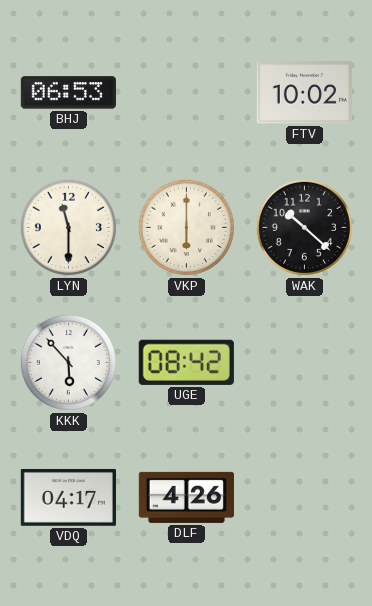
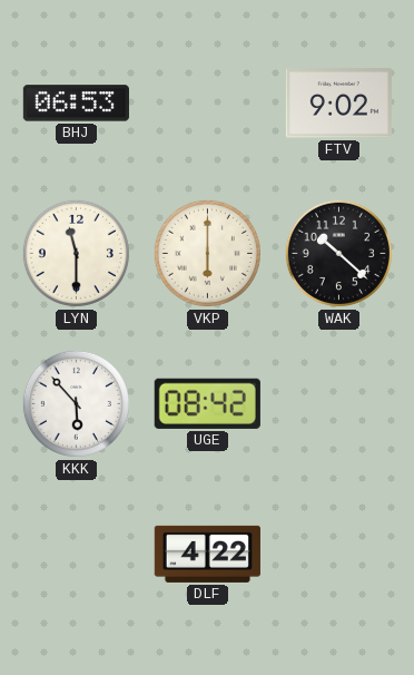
FTV: 10:02 -> 9:02
VDQ: 04:17 -> none
DLF: 4:26 -> 4:22
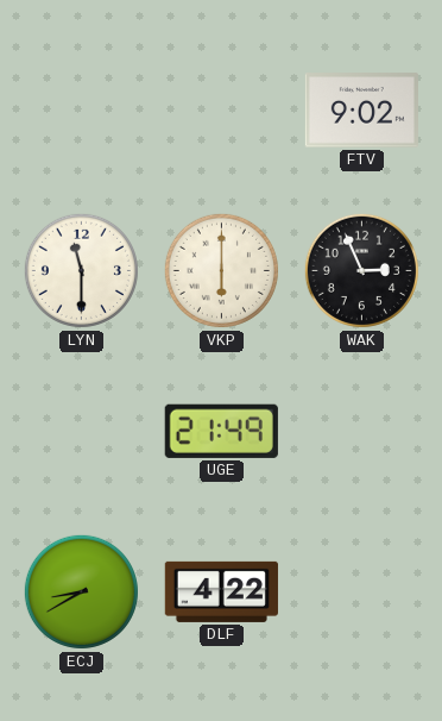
BHJ: 06:53 -> none
WAK: 10:22 -> 2:56
KKK: 5:53 -> none
UGE: 08:42 -> 21:49
ECJ: none -> 8:40
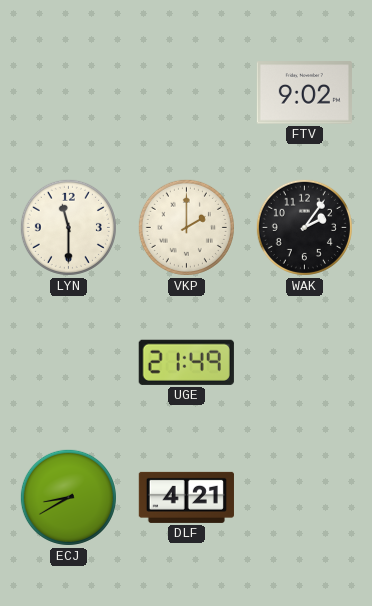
VKP: 6:00 -> 2:00
WAK: 2:56 -> 2:06
DLF: 4:22 -> 4:21
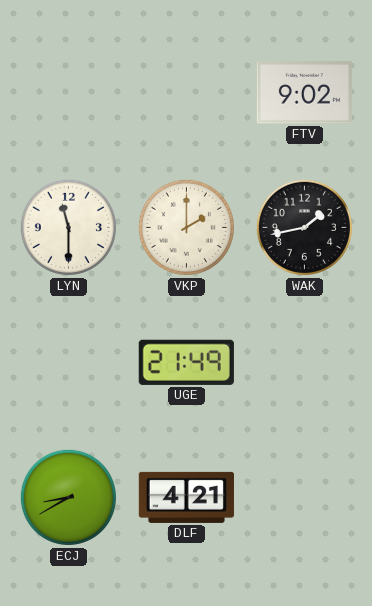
WAK: 2:06 -> 1:43
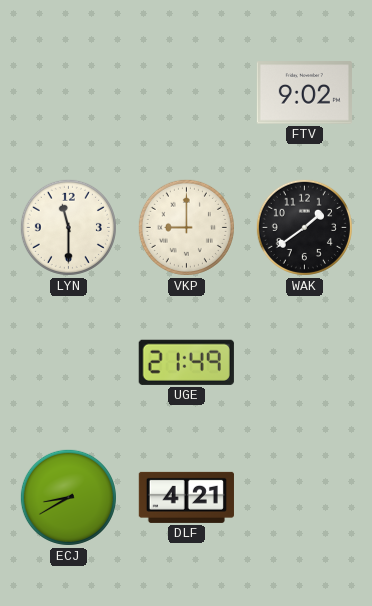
VKP: 2:00 -> 9:00
WAK: 1:43 -> 1:39
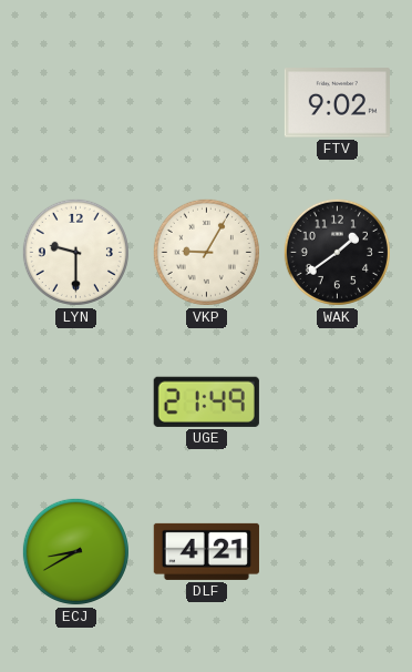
LYN: 11:30 -> 9:30
VKP: 9:00 -> 9:05
